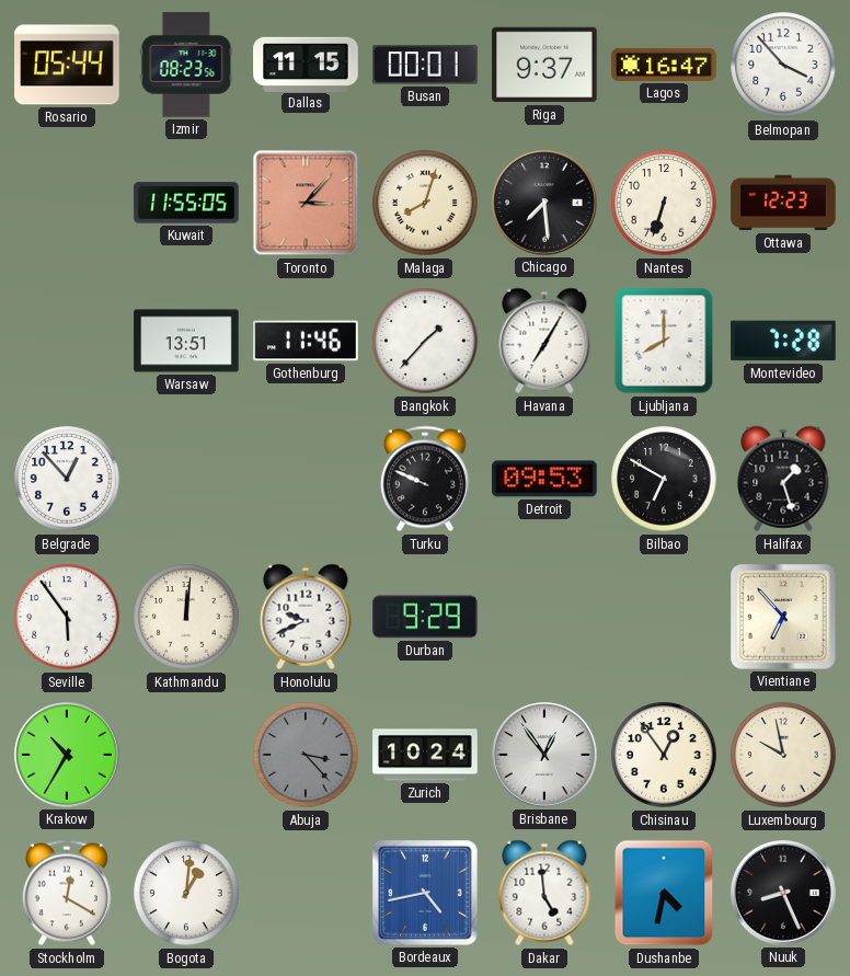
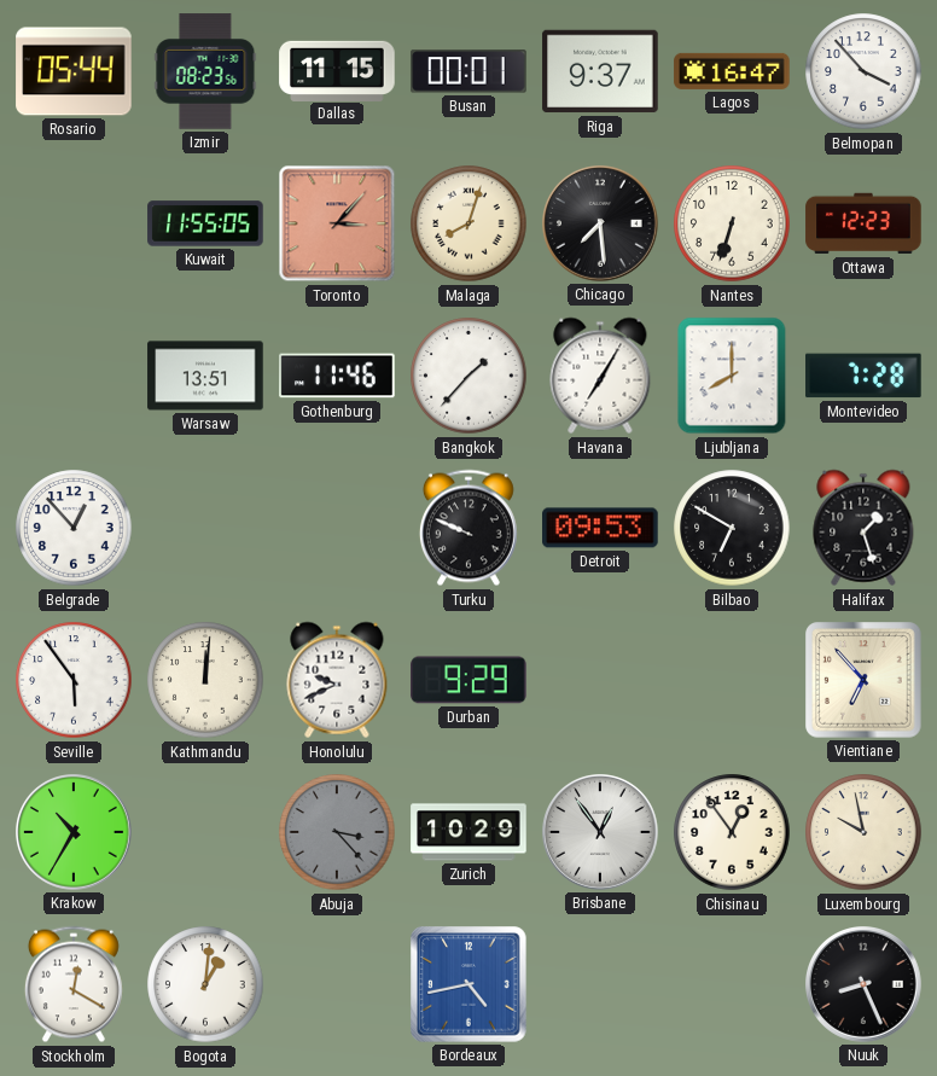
Zurich: 10:24 -> 10:29
Dakar: 4:59 -> none
Dushanbe: 4:32 -> none
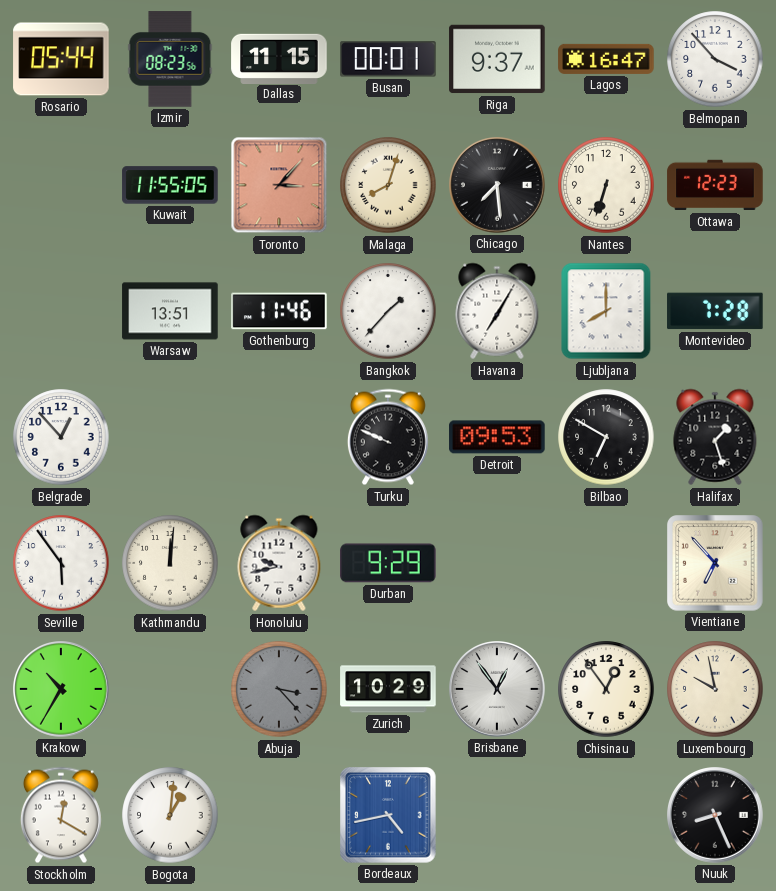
Honolulu: 9:41 -> 9:43
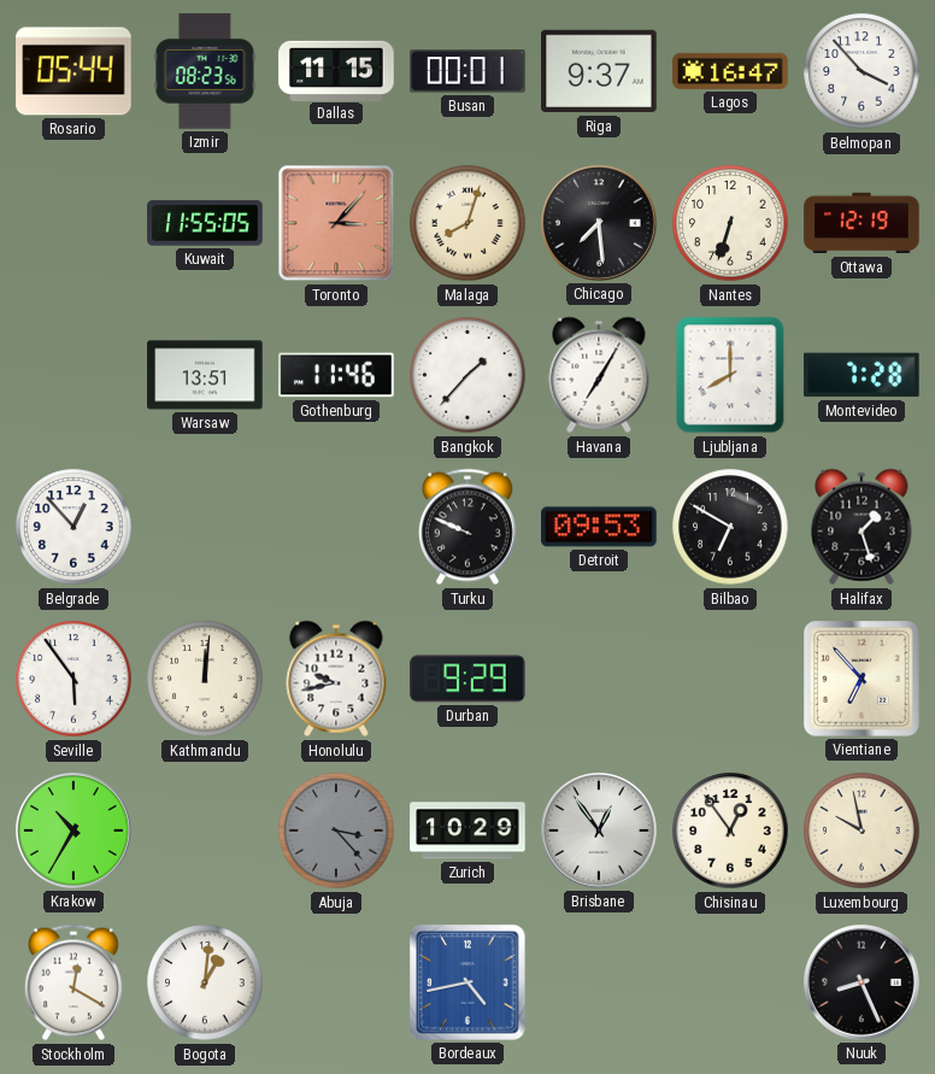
Ottawa: 12:23 -> 12:19
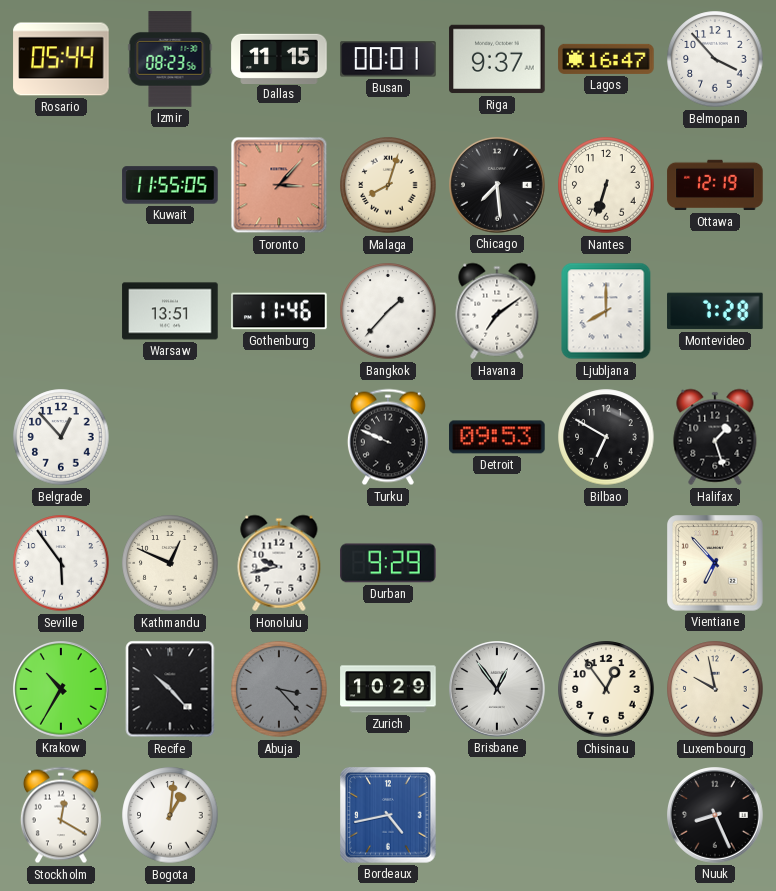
Havana: 7:05 -> 7:09
Kathmandu: 12:01 -> 12:49
Recife: none -> 10:23
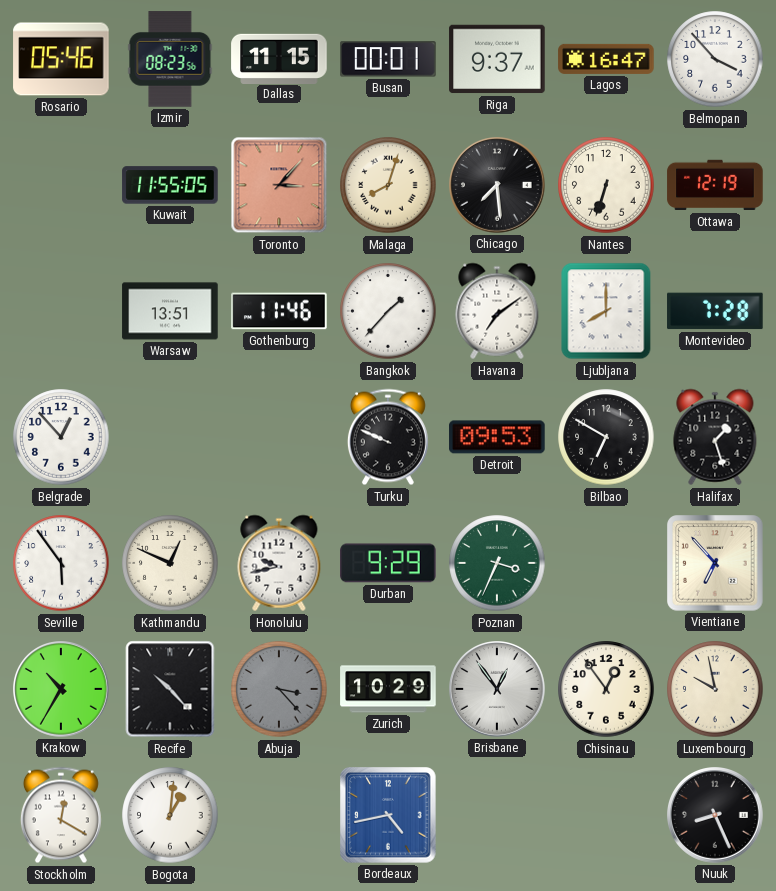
Rosario: 05:44 -> 05:46
Poznan: none -> 3:34
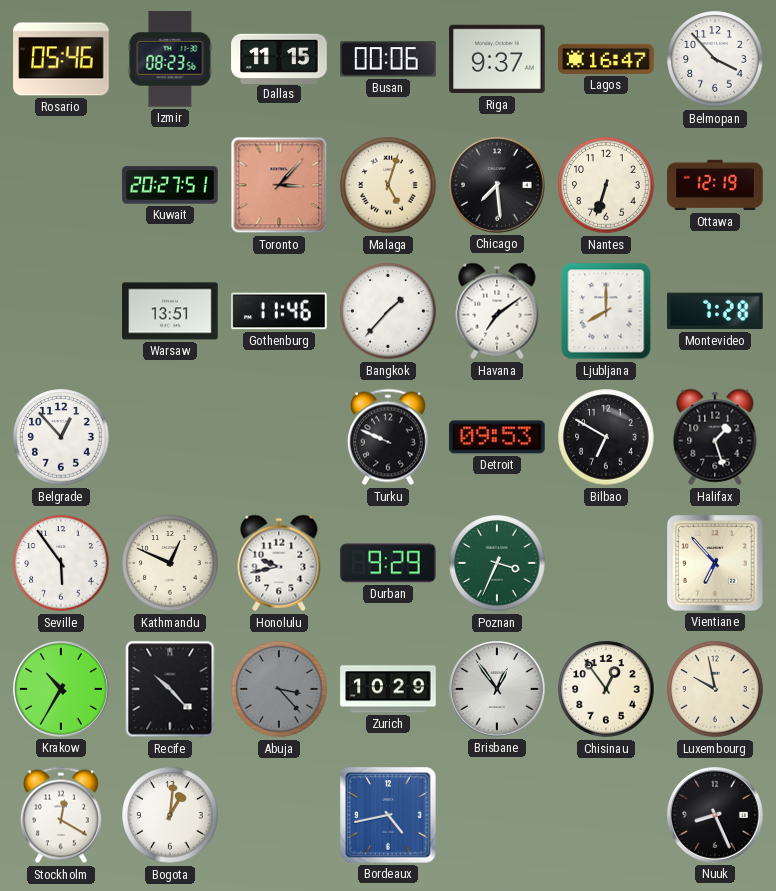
Busan: 00:01 -> 00:06
Kuwait: 11:55 -> 20:27
Malaga: 8:03 -> 5:03
